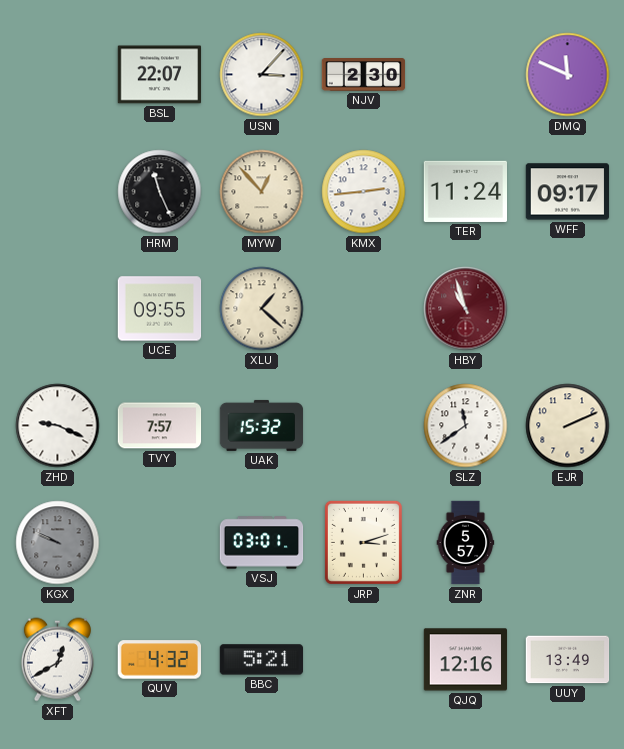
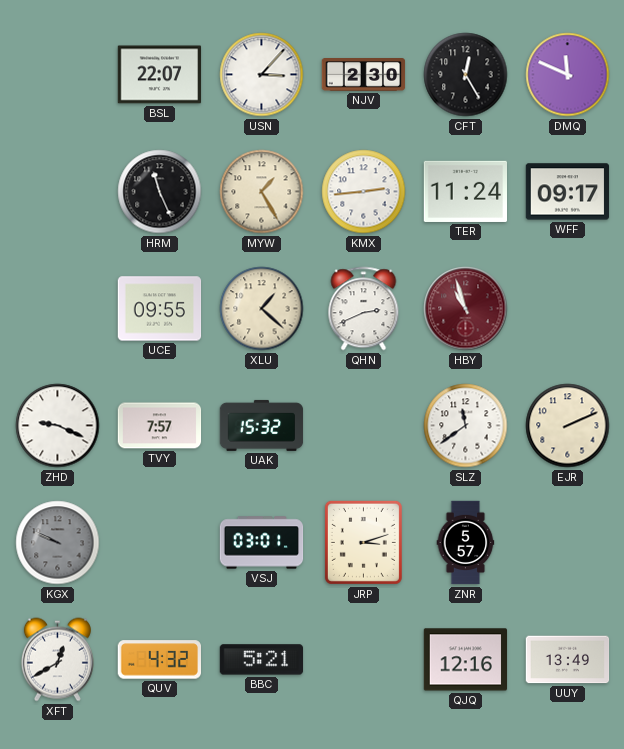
CFT: none -> 12:25
MYW: 12:53 -> 1:25
QHN: none -> 2:41
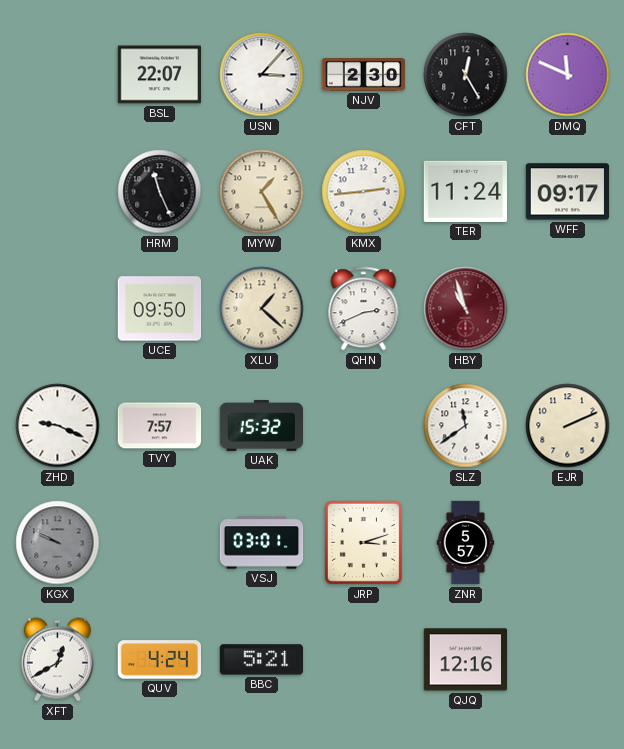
UCE: 09:55 -> 09:50
QUV: 4:32 -> 4:24
UUY: 13:49 -> none
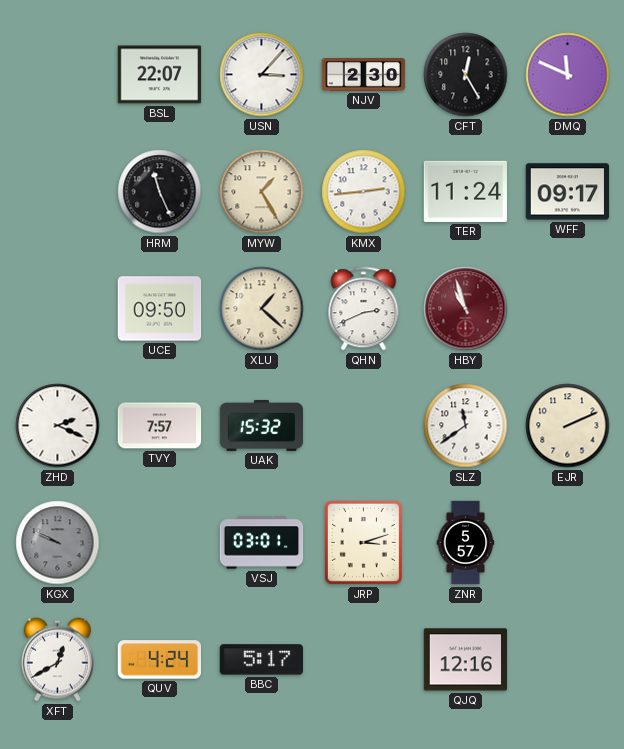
ZHD: 9:19 -> 2:19
BBC: 5:21 -> 5:17
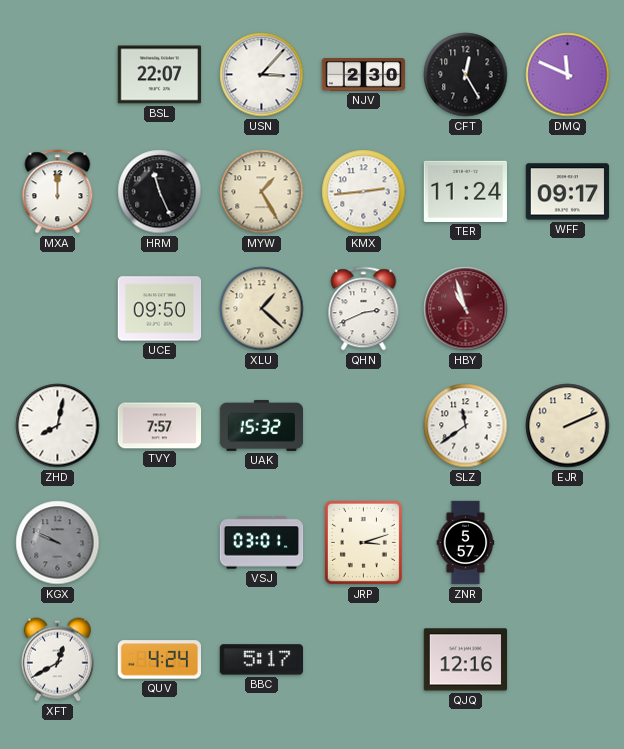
MXA: none -> 12:00
ZHD: 2:19 -> 8:02
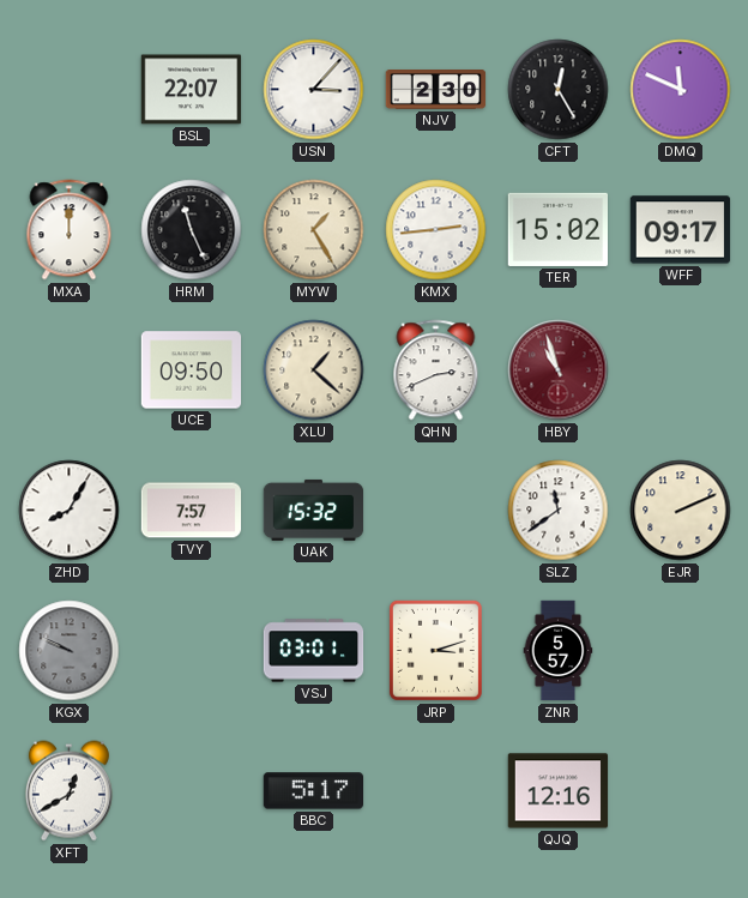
TER: 11:24 -> 15:02
ZHD: 8:02 -> 8:05
QUV: 4:24 -> none
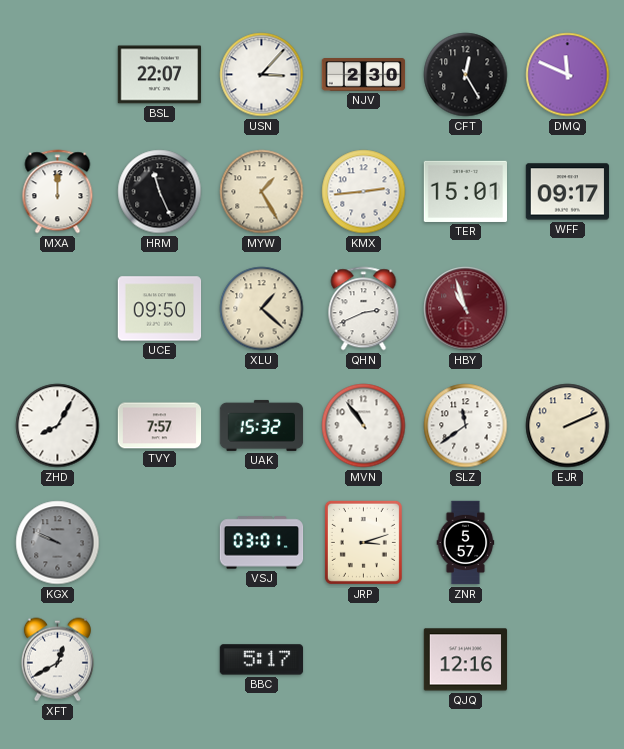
TER: 15:02 -> 15:01
MVN: none -> 10:54
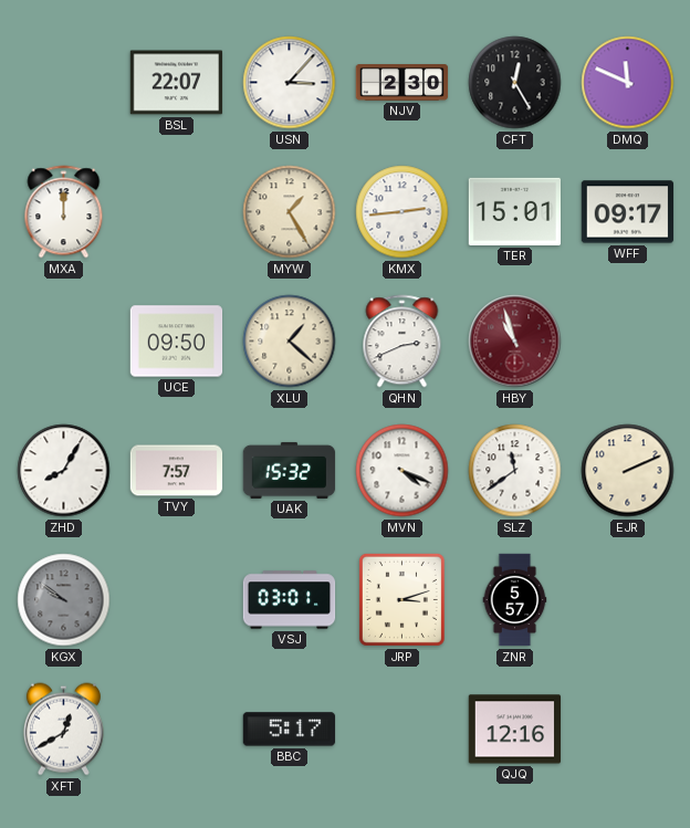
HRM: 11:26 -> none
MVN: 10:54 -> 4:19
KGX: 9:49 -> 9:51
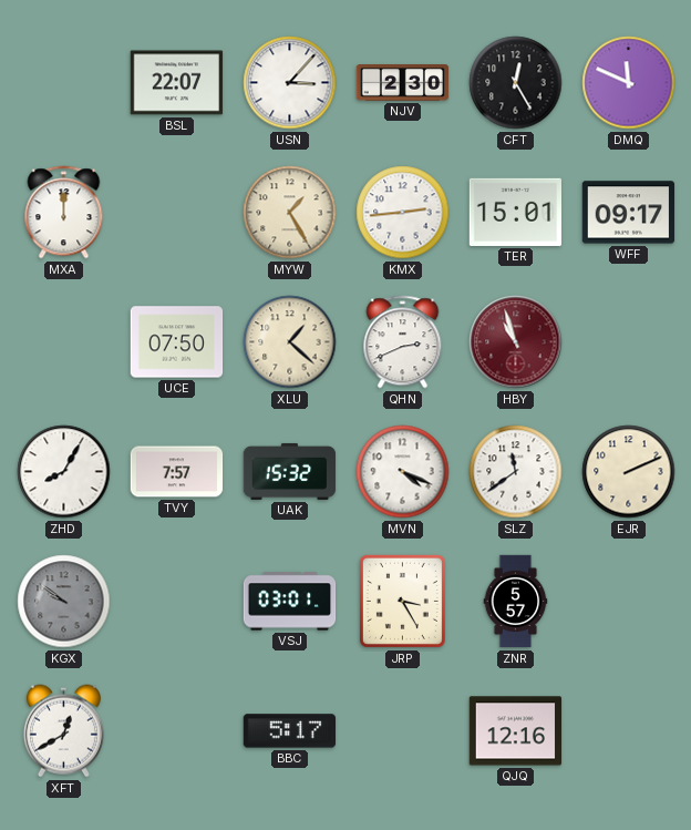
UCE: 09:50 -> 07:50
JRP: 3:12 -> 3:25
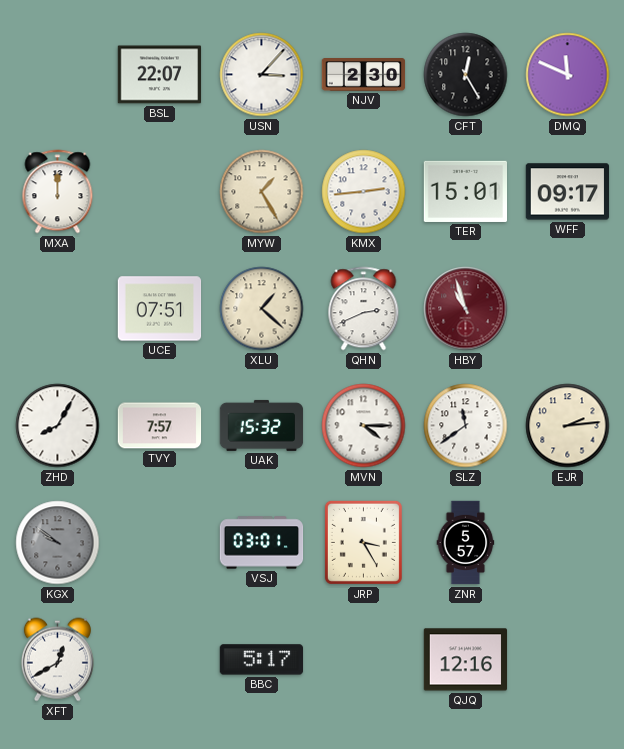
UCE: 07:50 -> 07:51
MVN: 4:19 -> 4:15
EJR: 2:11 -> 2:14
